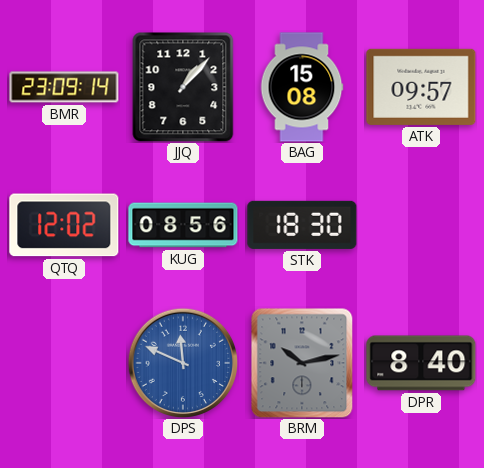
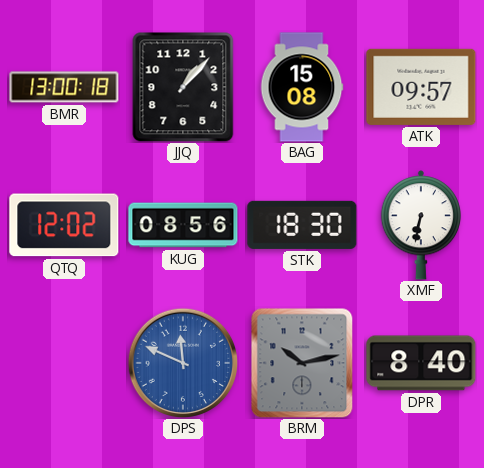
BMR: 23:09 -> 13:00
XMF: none -> 6:32
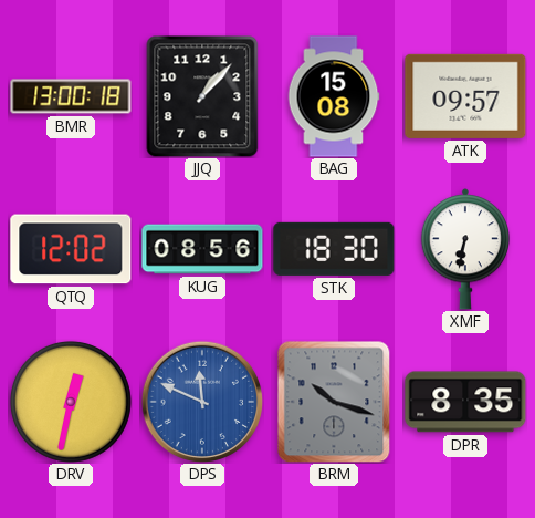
DRV: none -> 12:32
BRM: 10:13 -> 10:18
DPR: 8:40 -> 8:35
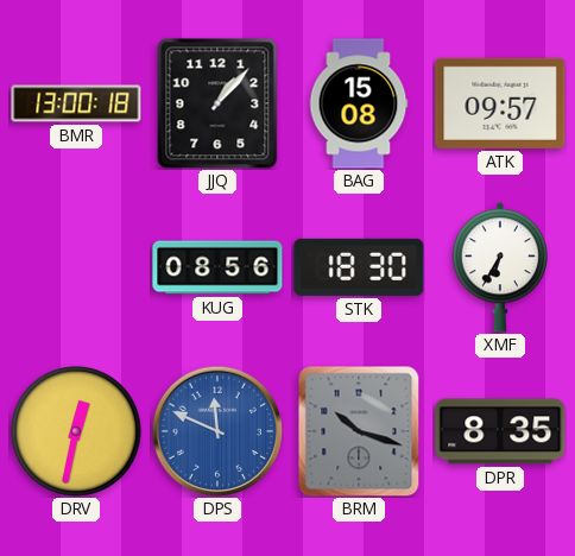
QTQ: 12:02 -> none
XMF: 6:32 -> 6:35
